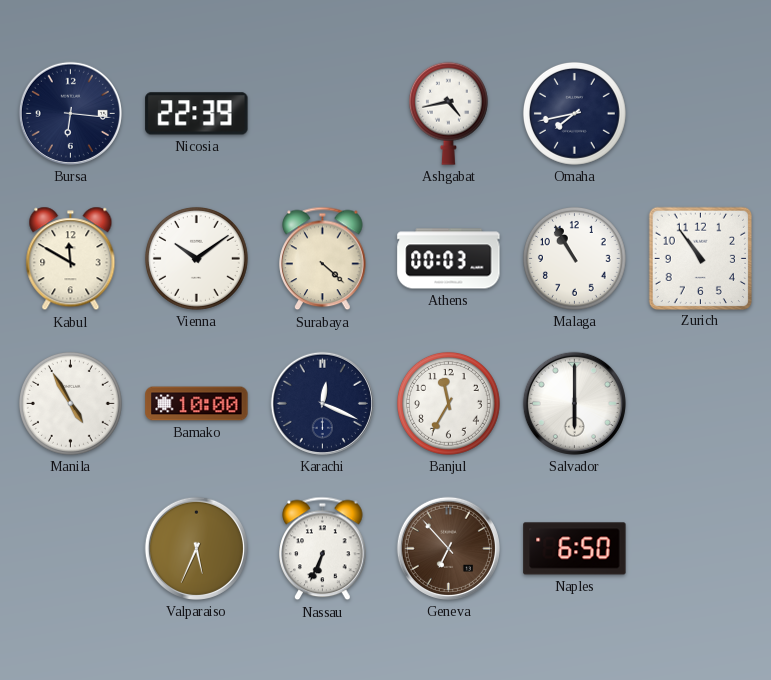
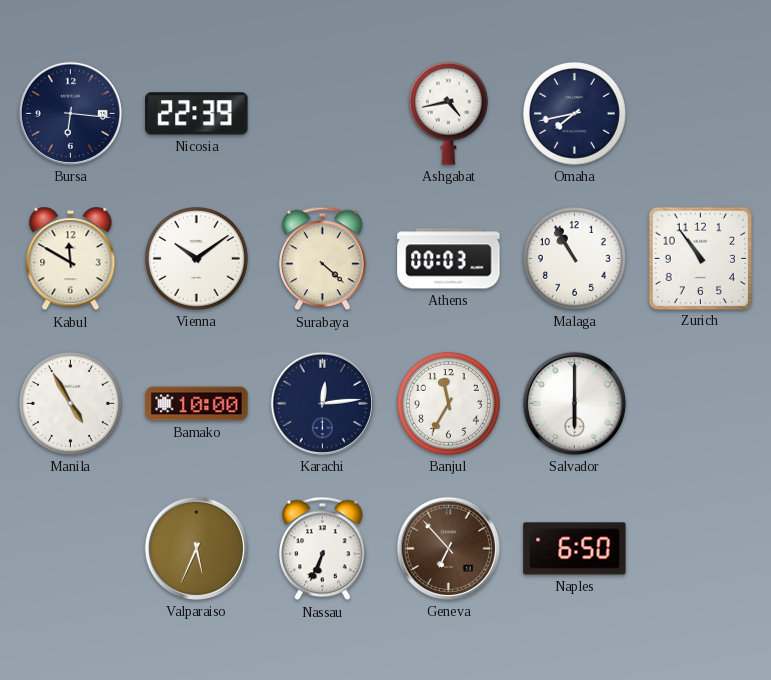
Karachi: 12:19 -> 12:14
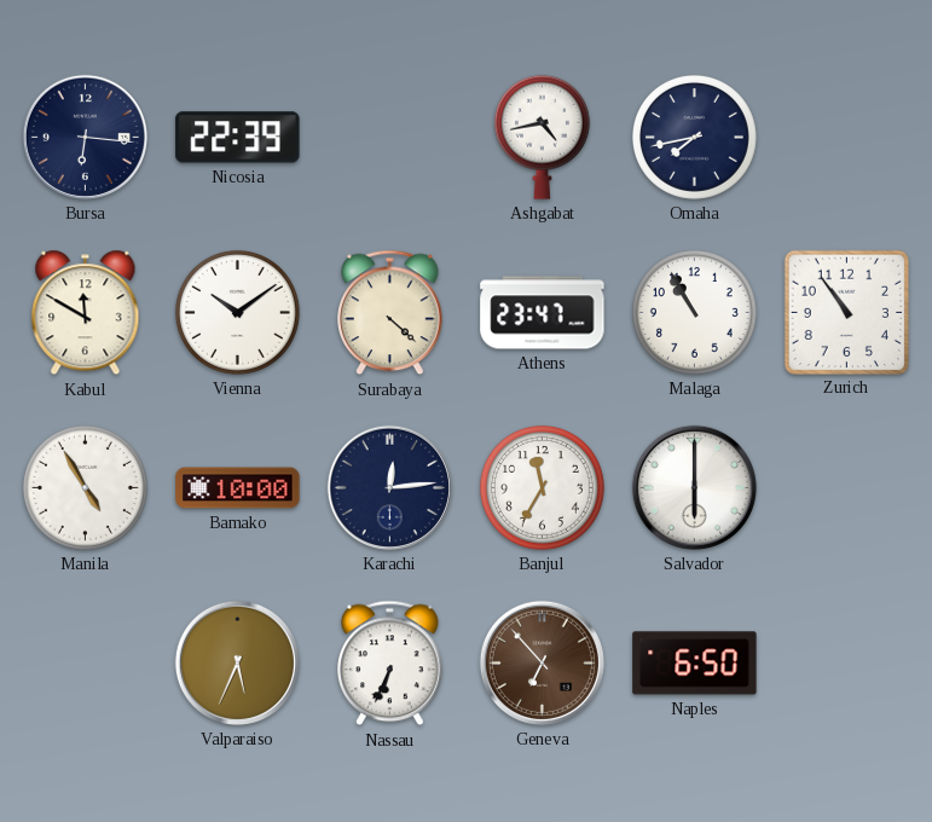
Athens: 00:03 -> 23:47
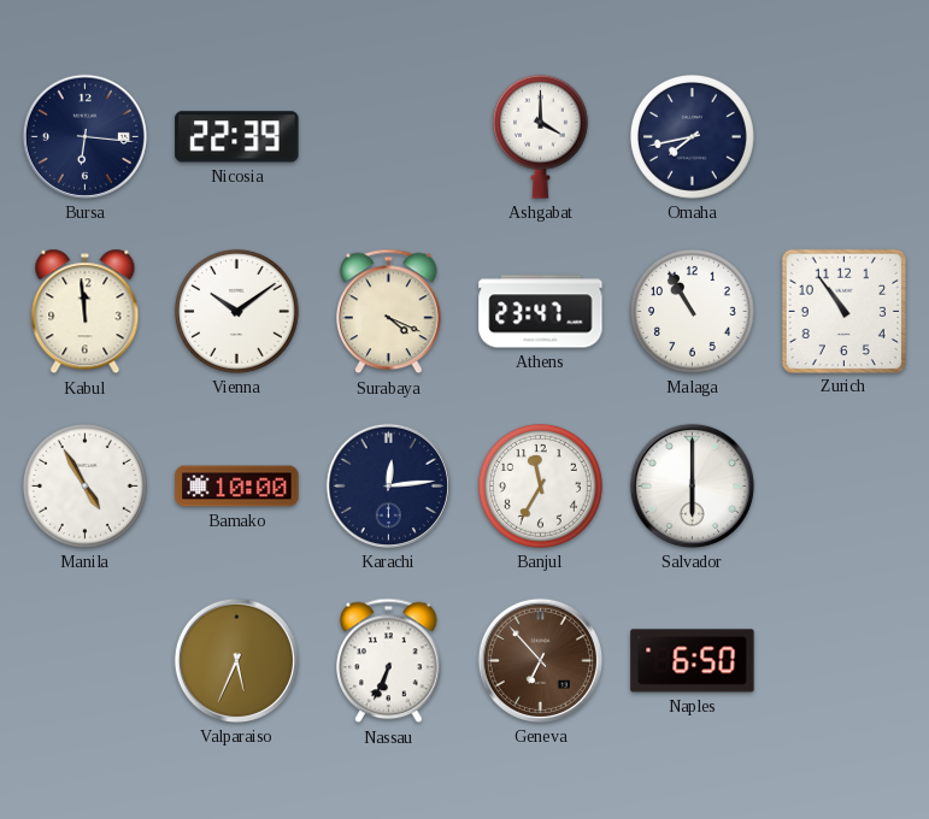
Ashgabat: 4:43 -> 4:00
Kabul: 11:50 -> 11:59
Surabaya: 4:22 -> 4:19
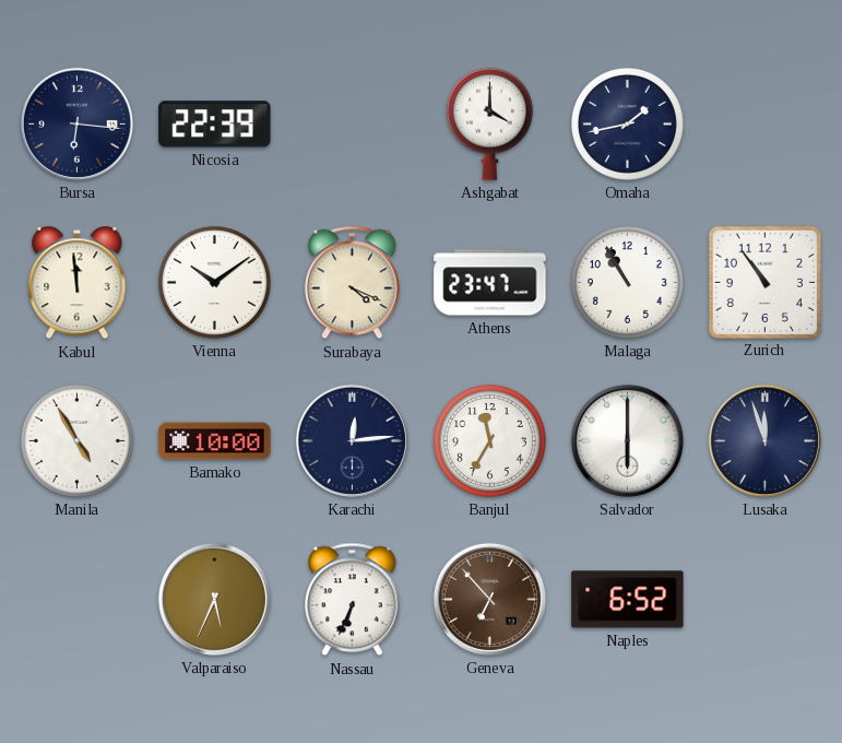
Omaha: 7:43 -> 1:43
Lusaka: none -> 11:57
Naples: 6:50 -> 6:52
